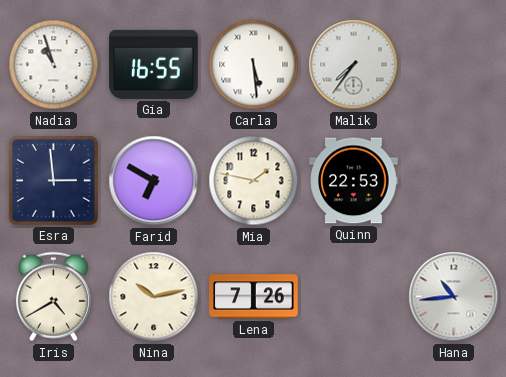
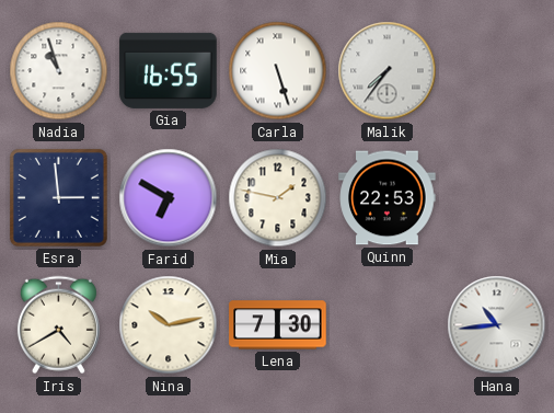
Carla: 5:29 -> 5:27
Lena: 7:26 -> 7:30
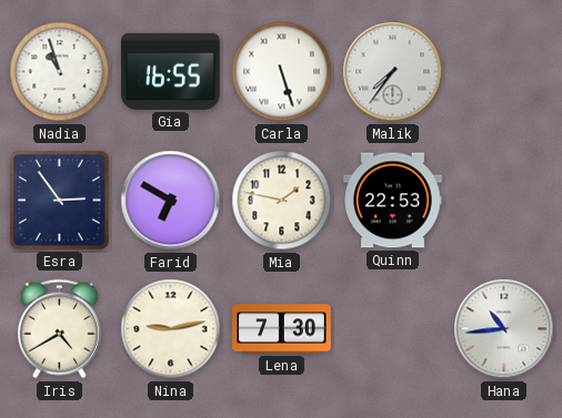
Esra: 2:59 -> 2:54
Nina: 10:13 -> 9:13
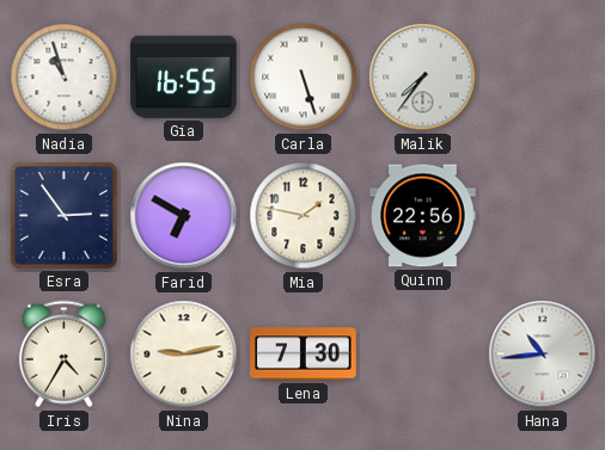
Quinn: 22:53 -> 22:56
Iris: 4:40 -> 4:35
